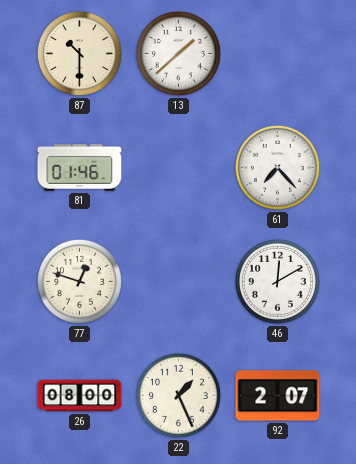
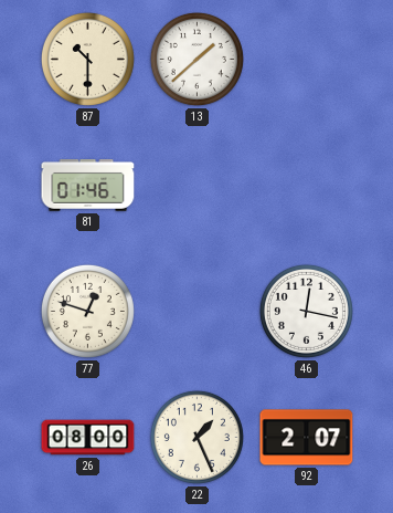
61: 7:23 -> none
46: 12:10 -> 12:17
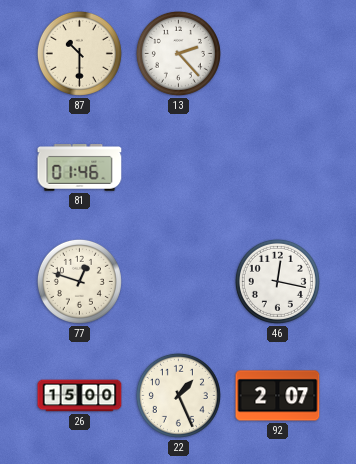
13: 1:38 -> 2:23
26: 08:00 -> 15:00
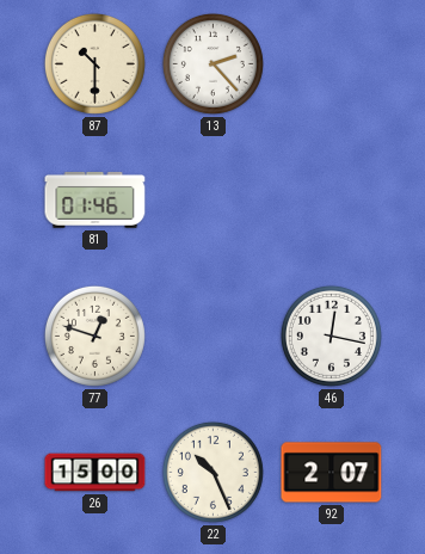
22: 1:26 -> 10:26
